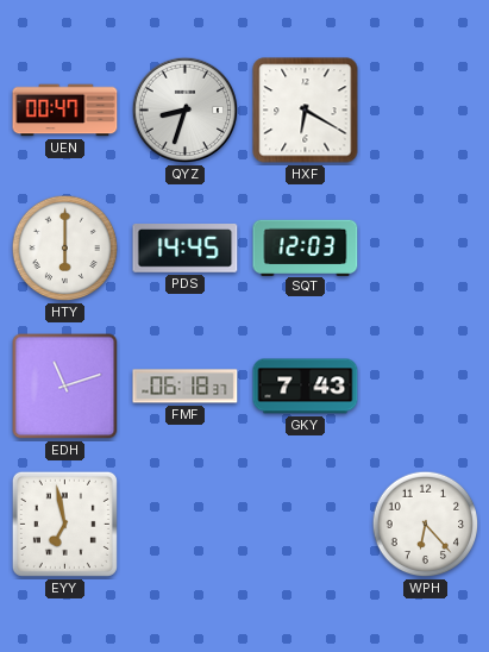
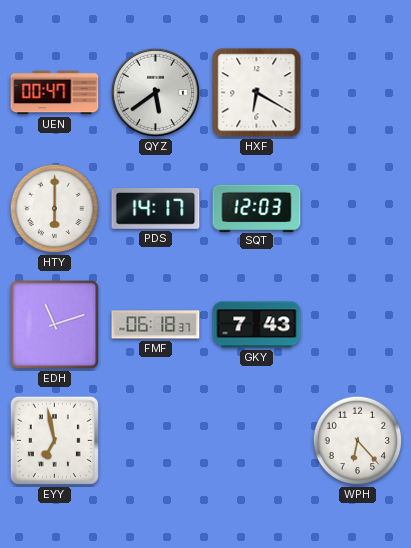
QYZ: 8:33 -> 5:39
PDS: 14:45 -> 14:17
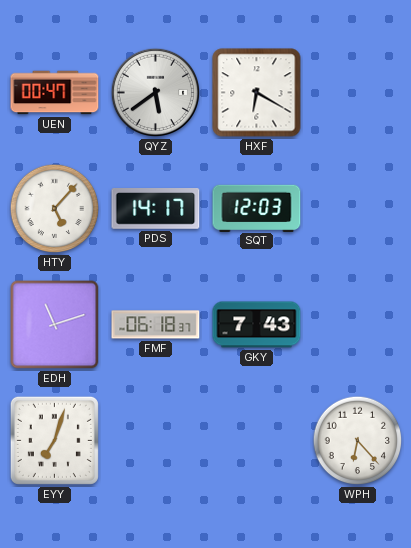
HTY: 6:00 -> 5:07
EYY: 6:58 -> 7:03
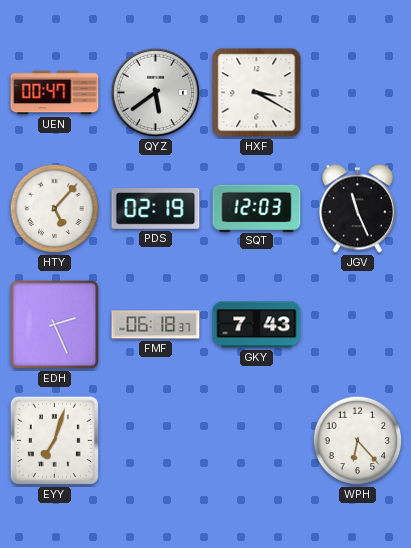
HXF: 6:20 -> 3:20
PDS: 14:17 -> 02:19
JGV: none -> 11:26
EDH: 11:12 -> 2:26
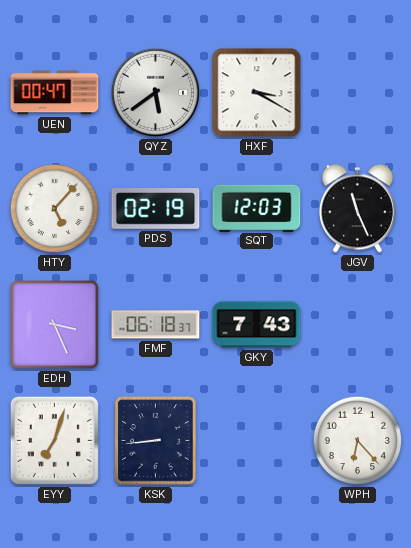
EDH: 2:26 -> 3:26
KSK: none -> 8:44
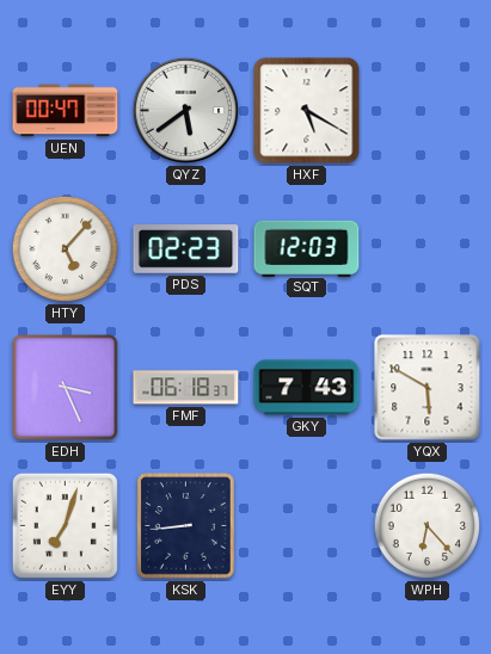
HXF: 3:20 -> 5:20
PDS: 02:19 -> 02:23
JGV: 11:26 -> none
YQX: none -> 5:50
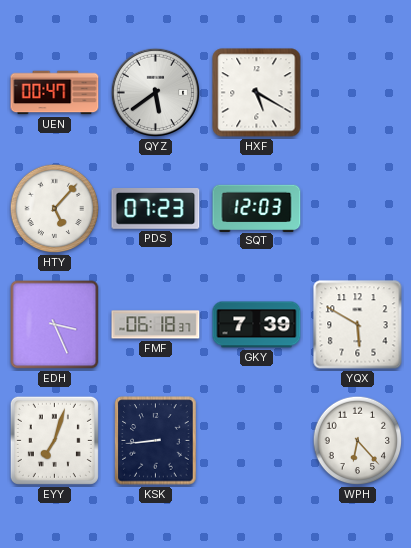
PDS: 02:23 -> 07:23
GKY: 7:43 -> 7:39
